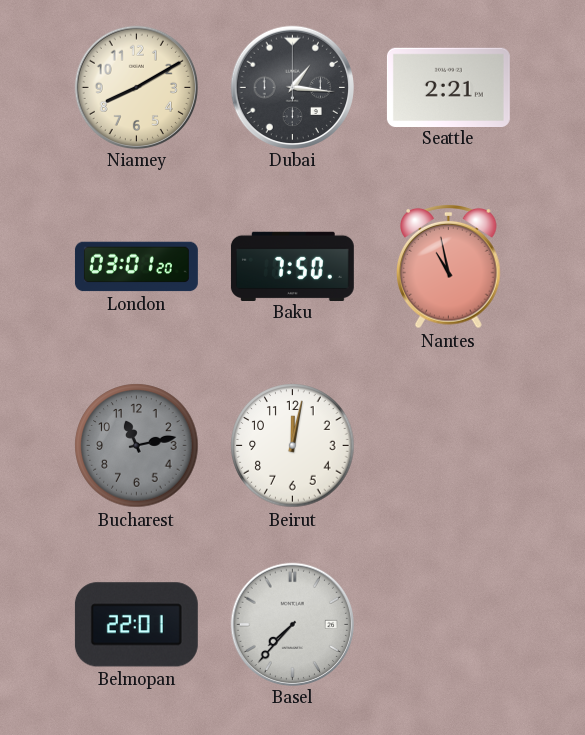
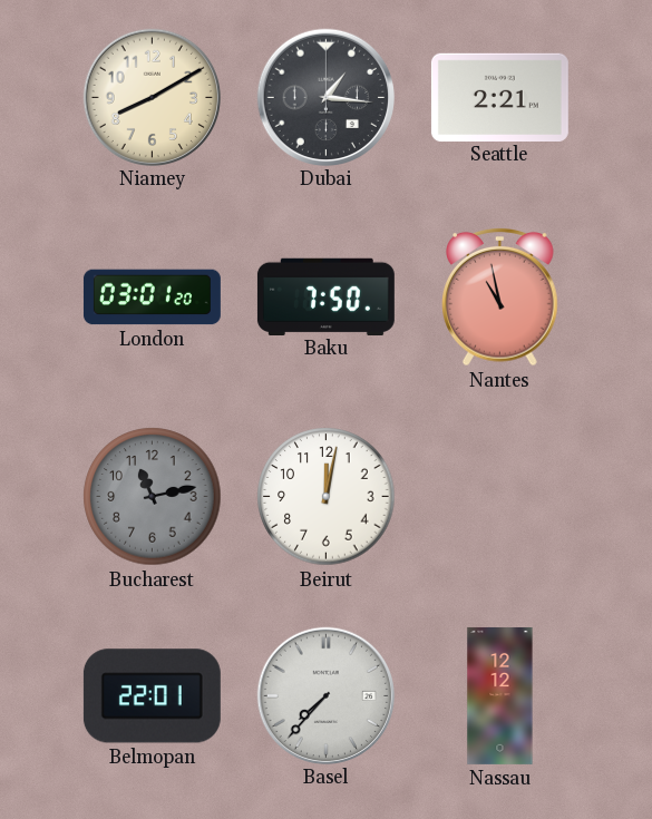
Nassau: none -> 12:12
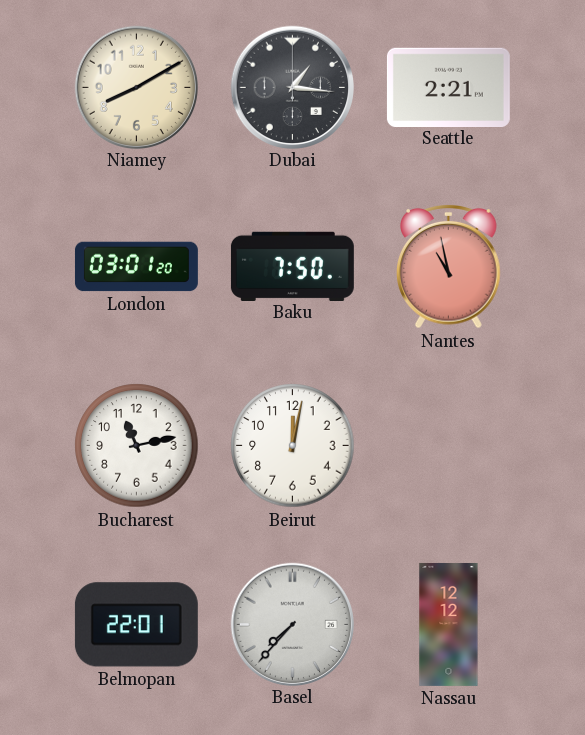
Bucharest dial: grey -> white
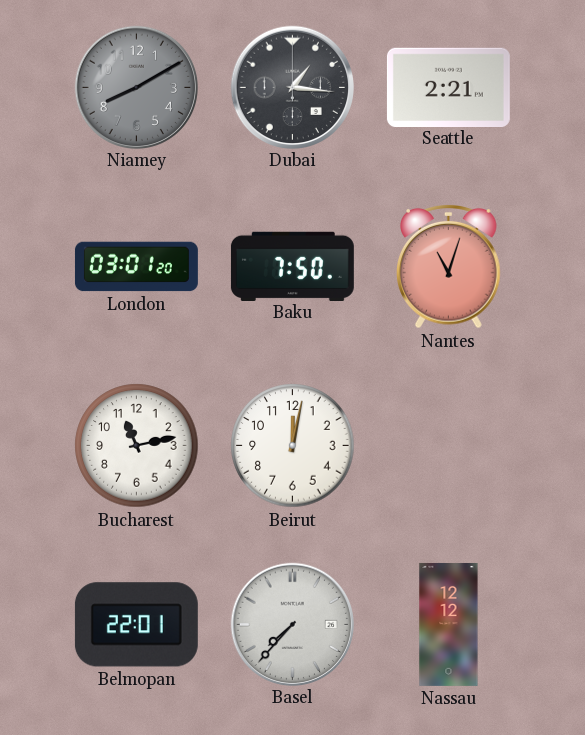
Niamey dial: cream -> grey
Nantes: 10:58 -> 11:03
